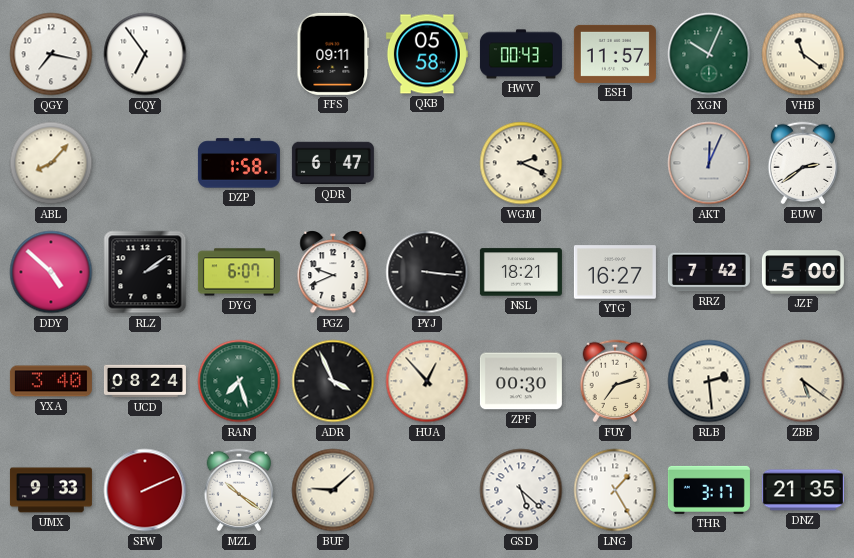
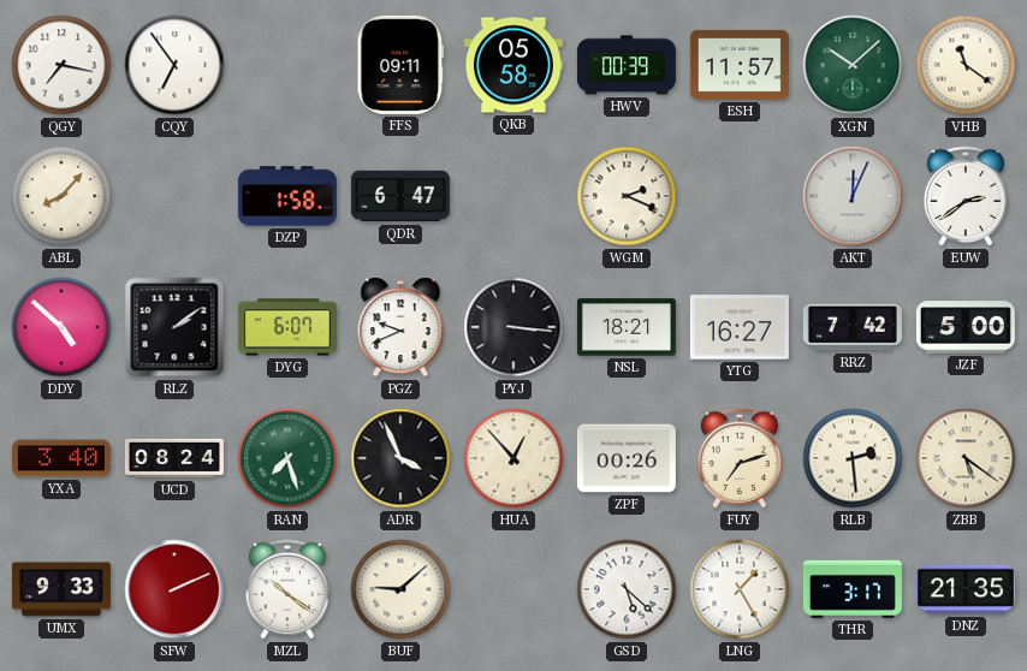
HWV: 00:43 -> 00:39
XGN: 10:04 -> 10:08
ZPF: 00:30 -> 00:26
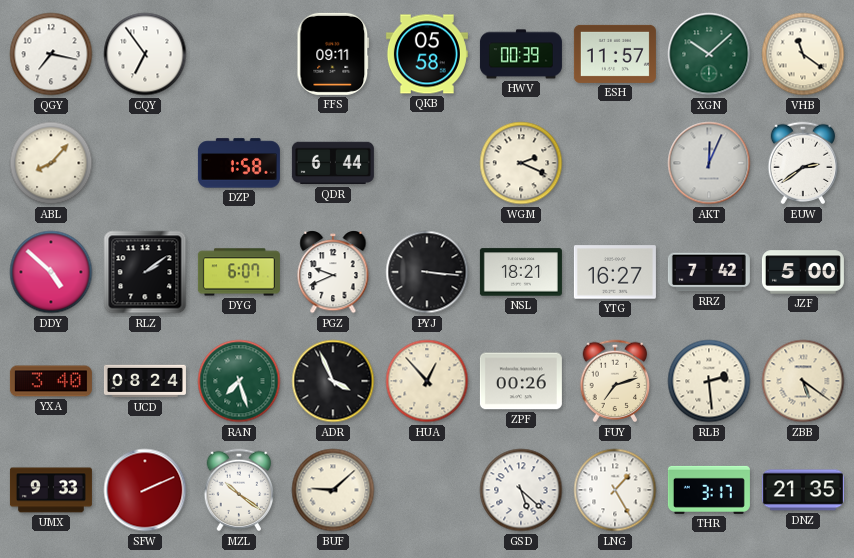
QDR: 6:47 -> 6:44
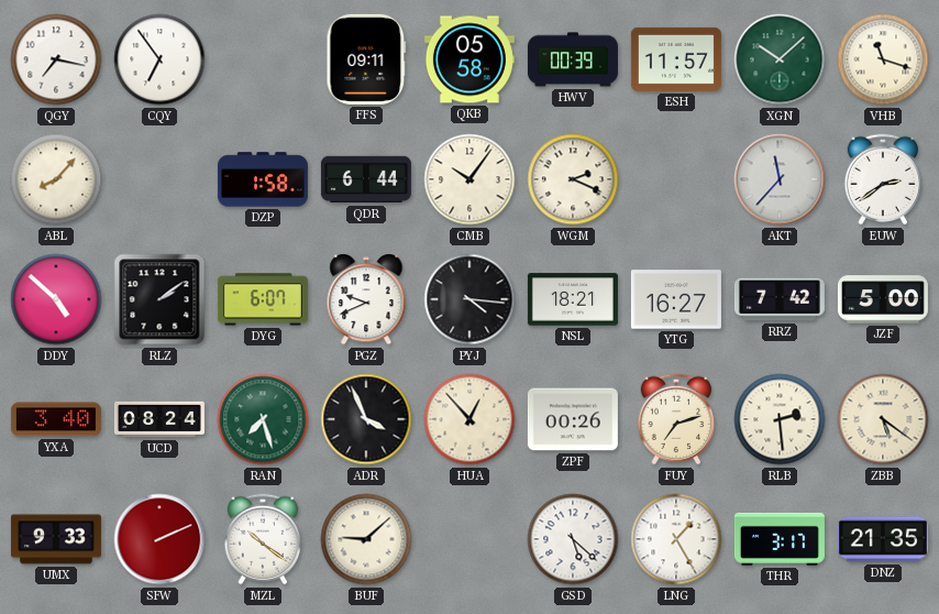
VHB: 11:21 -> 11:18
CMB: none -> 10:06
AKT: 12:04 -> 11:37
PYJ: 3:16 -> 4:16
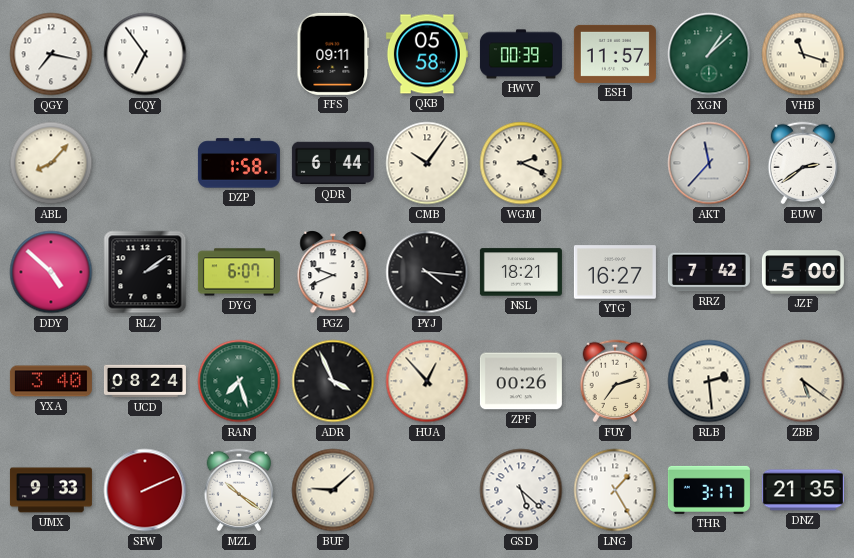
XGN: 10:08 -> 1:08
